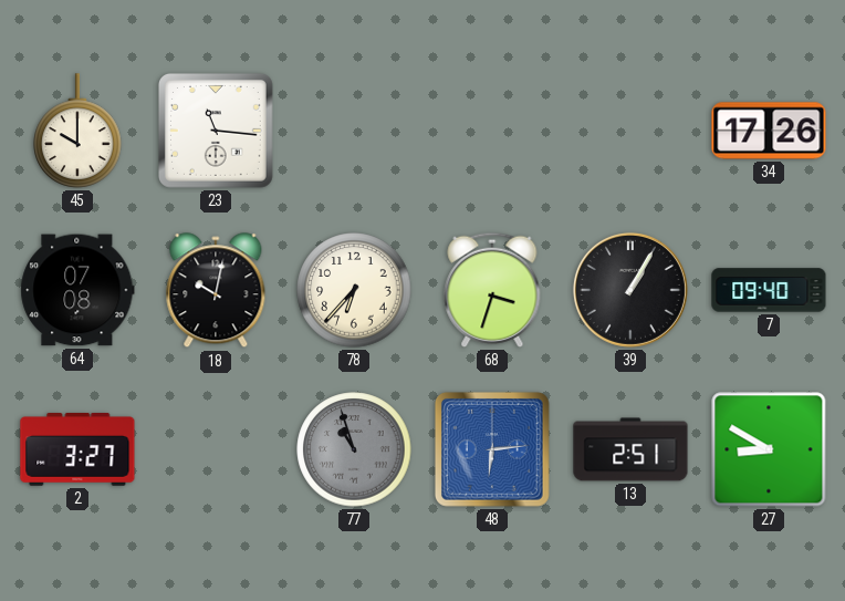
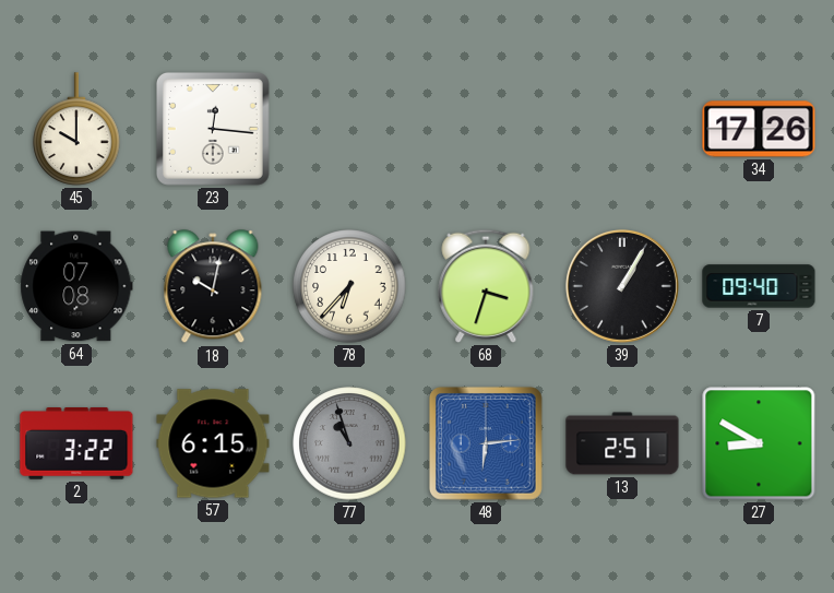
23: 11:16 -> 12:16
2: 3:27 -> 3:22
57: none -> 6:15
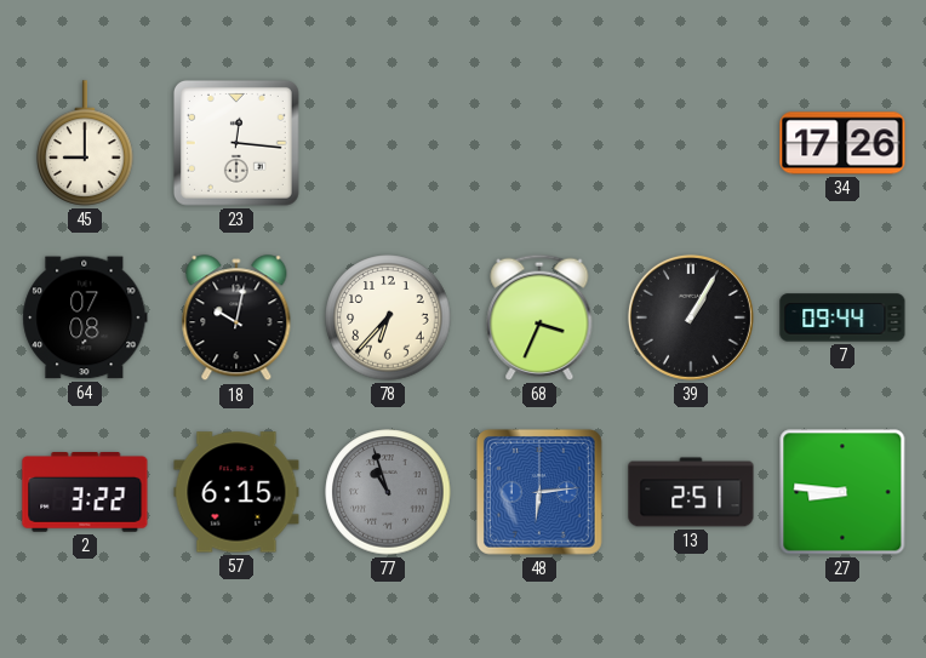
45: 10:00 -> 9:00
68: 3:33 -> 3:34
7: 09:40 -> 09:44
27: 8:50 -> 8:46
